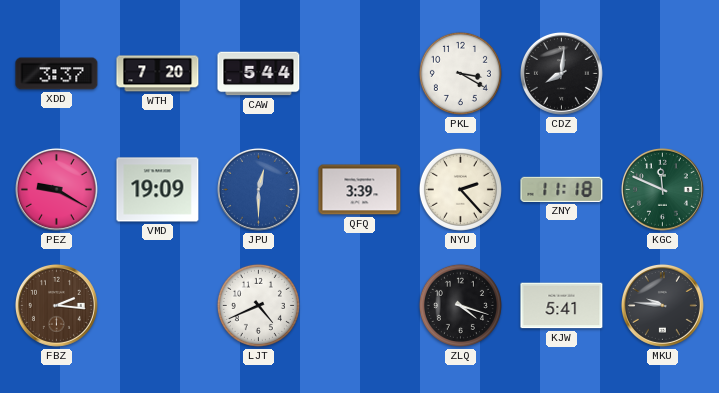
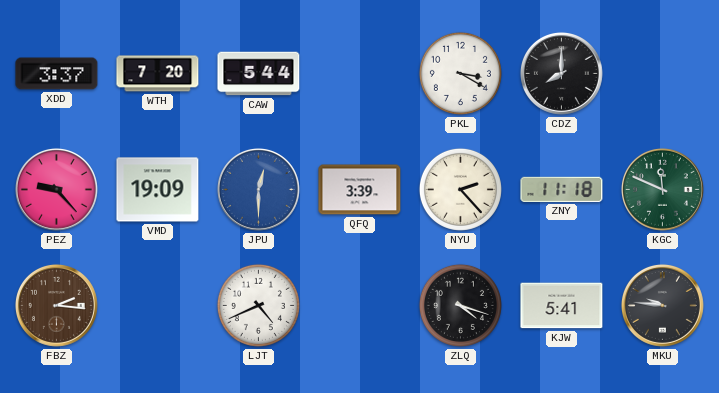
CDZ: 8:01 -> 8:00
PEZ: 9:20 -> 9:23
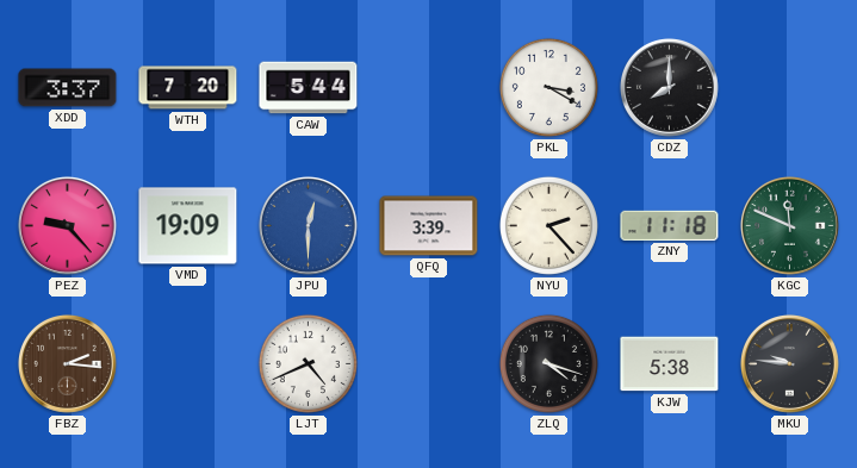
KJW: 5:41 -> 5:38
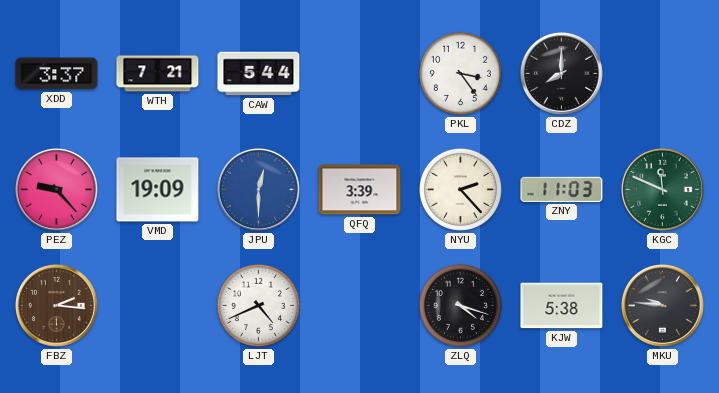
WTH: 7:20 -> 7:21
PKL: 3:20 -> 3:24
ZNY: 11:18 -> 11:03
